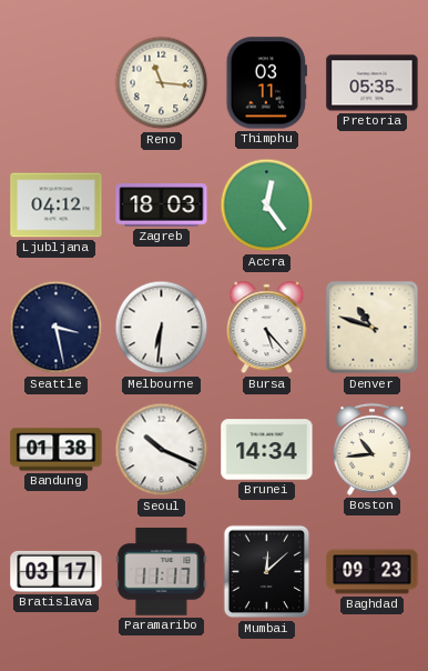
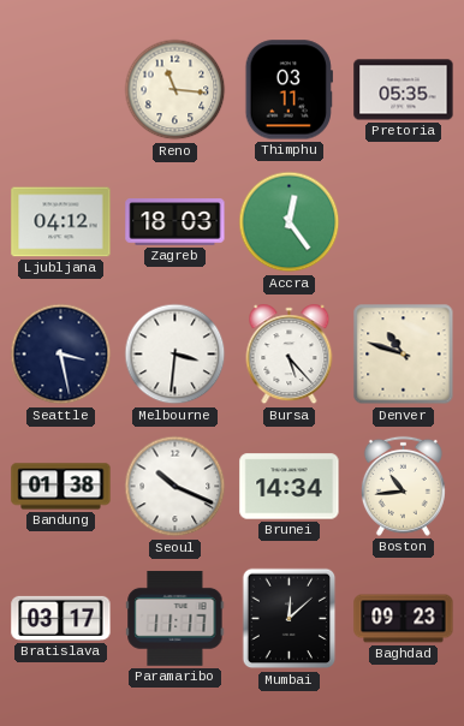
Melbourne: 6:31 -> 3:31
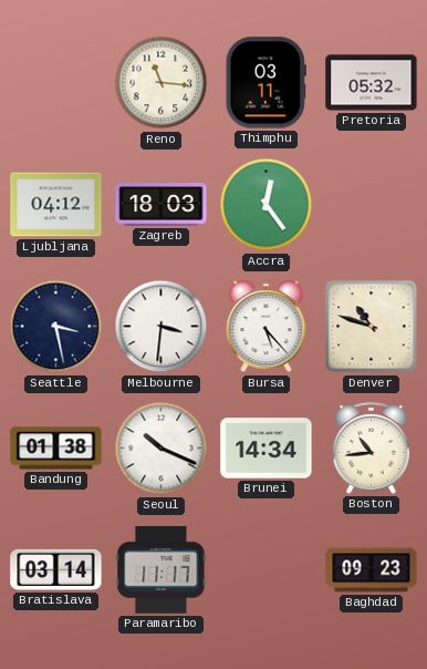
Pretoria: 05:35 -> 05:32
Bratislava: 03:17 -> 03:14
Mumbai: 12:08 -> none
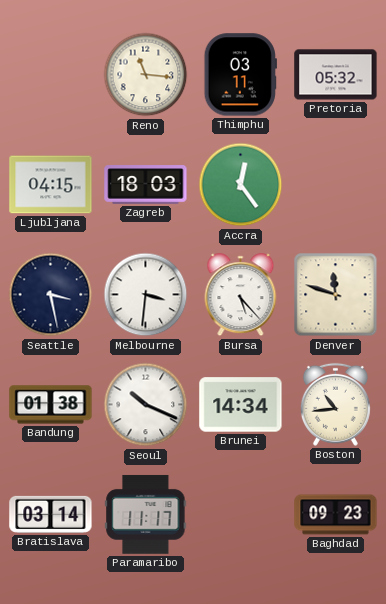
Ljubljana: 04:12 -> 04:15
Denver: 10:48 -> 11:48
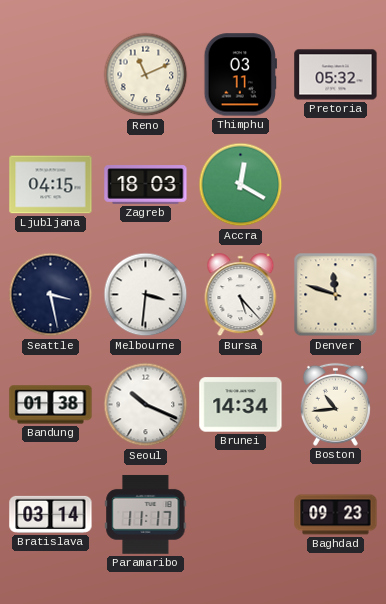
Reno: 11:16 -> 11:11
Accra: 12:24 -> 12:20
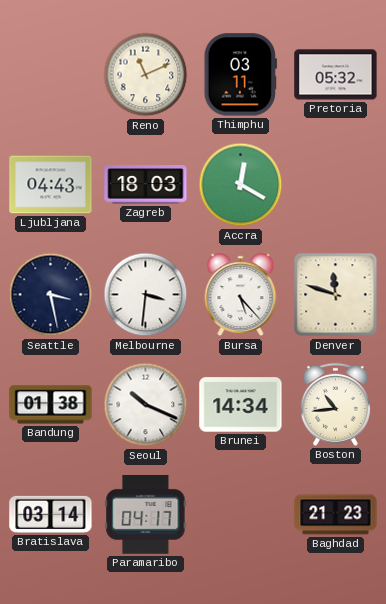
Ljubljana: 04:15 -> 04:43
Paramaribo: 11:17 -> 04:17
Baghdad: 09:23 -> 21:23
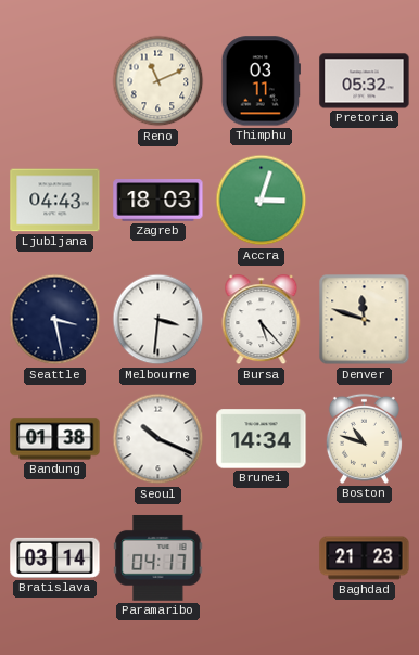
Accra: 12:20 -> 3:03
Boston: 10:44 -> 10:48
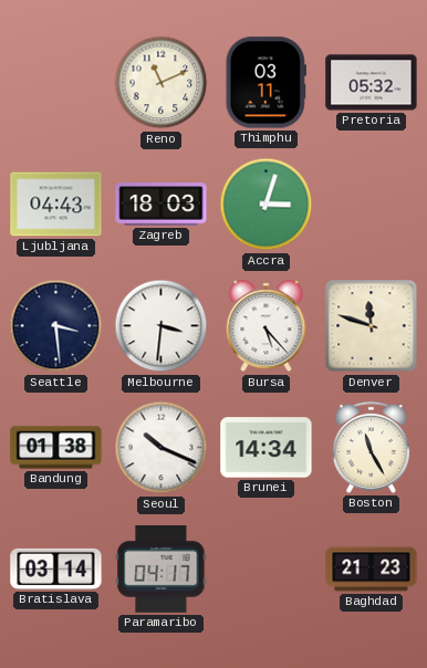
Seattle: 3:28 -> 3:29
Boston: 10:48 -> 11:25
